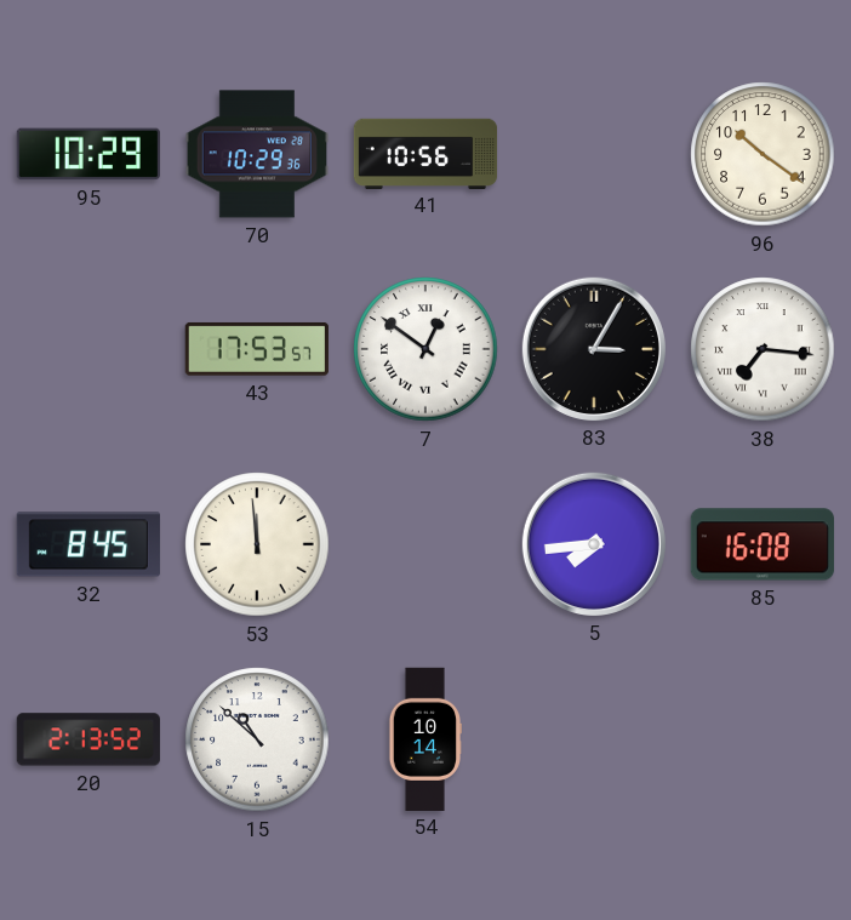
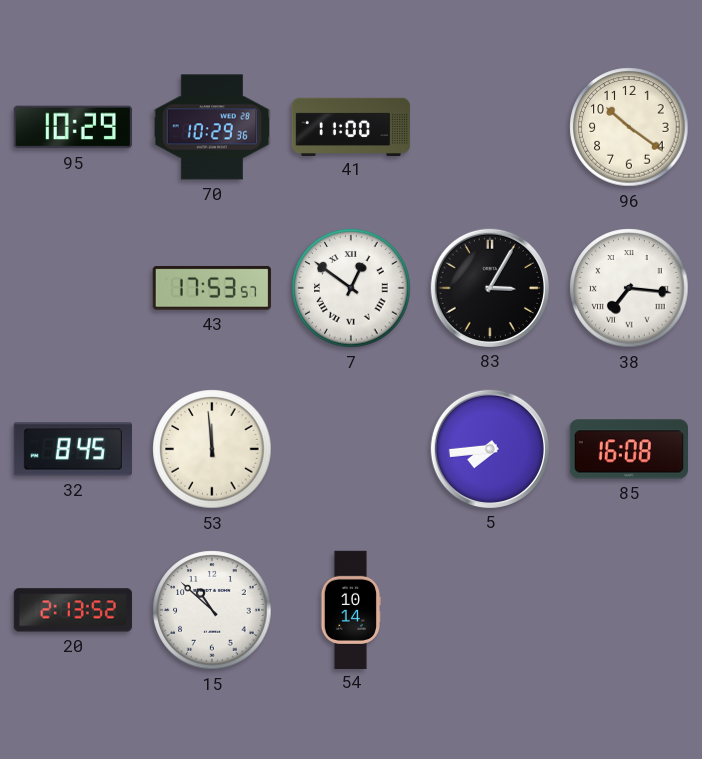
41: 10:56 -> 11:00
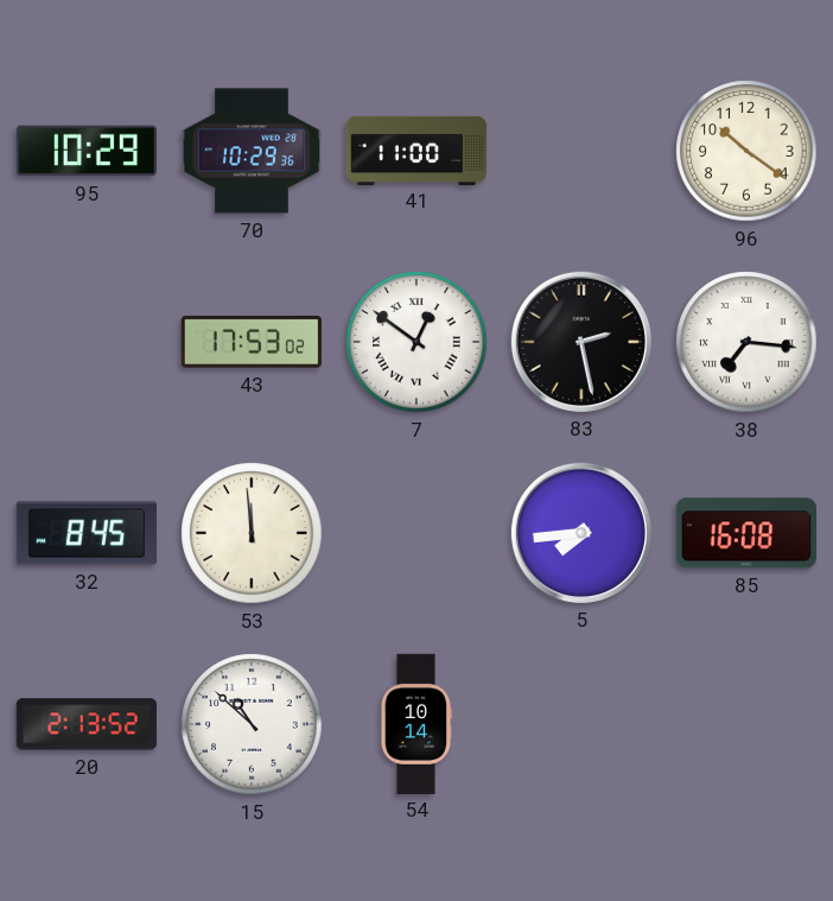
43: 17:53:57 -> 17:53:02
83: 3:05 -> 2:28
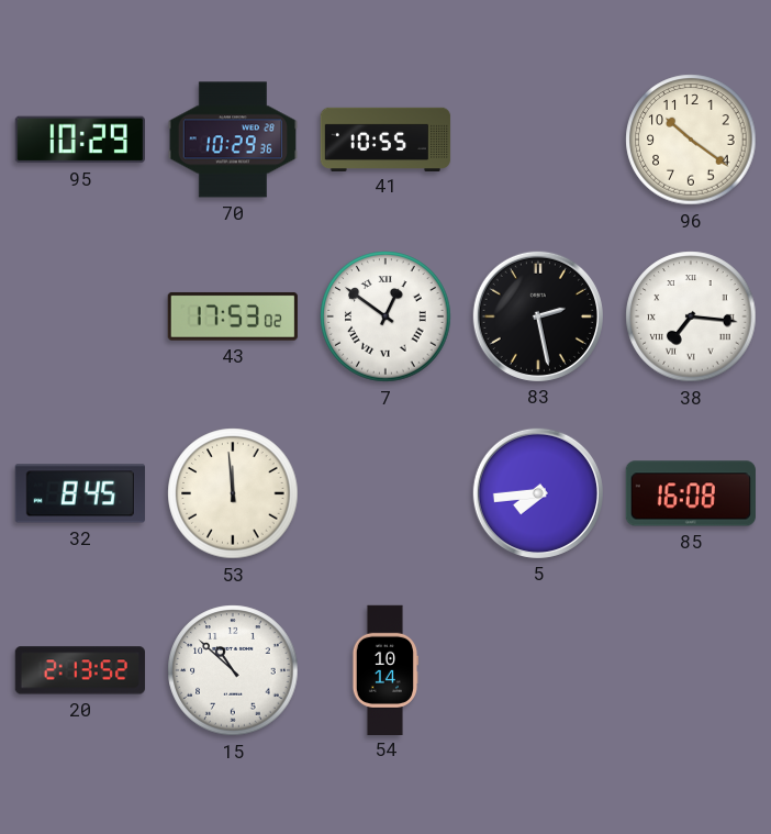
41: 11:00 -> 10:55
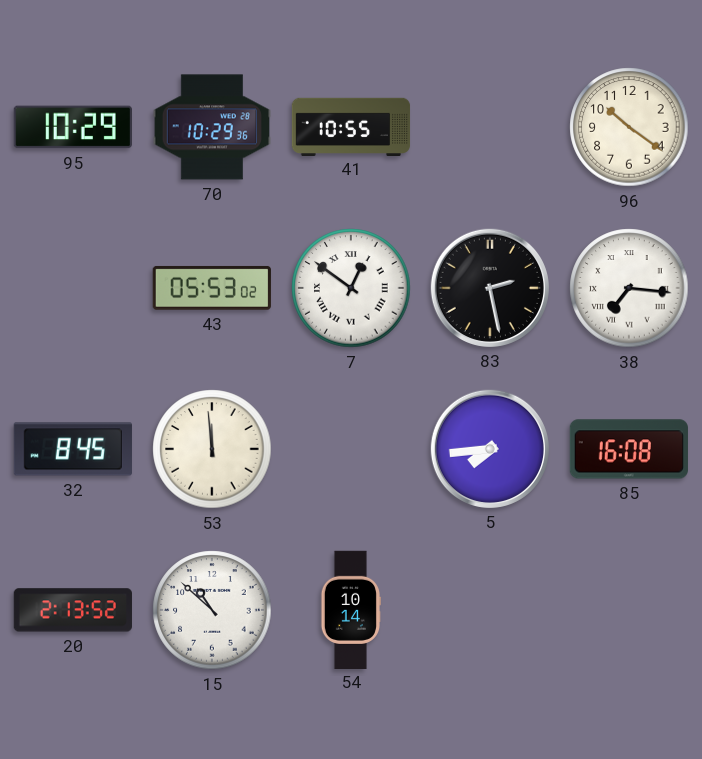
43: 17:53 -> 05:53
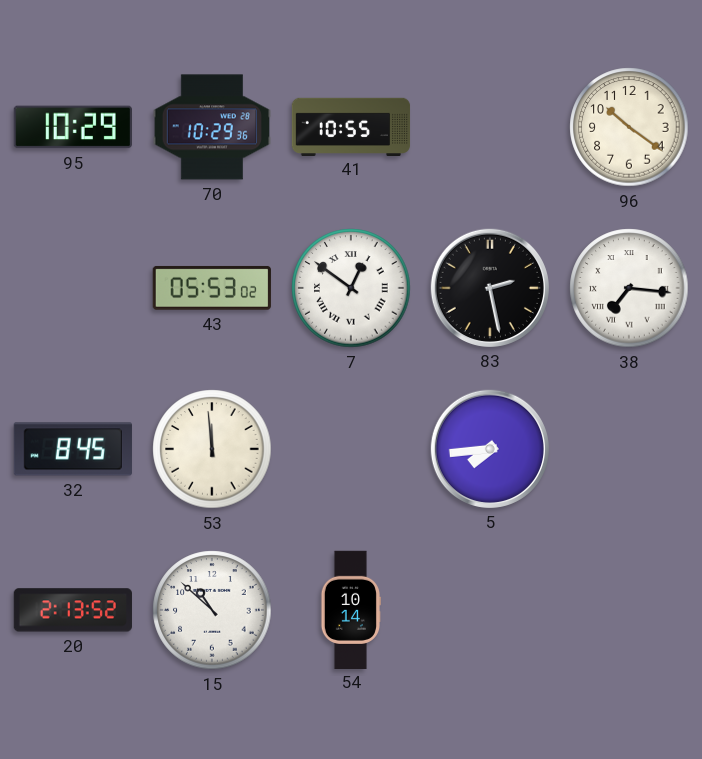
85: 16:08 -> none
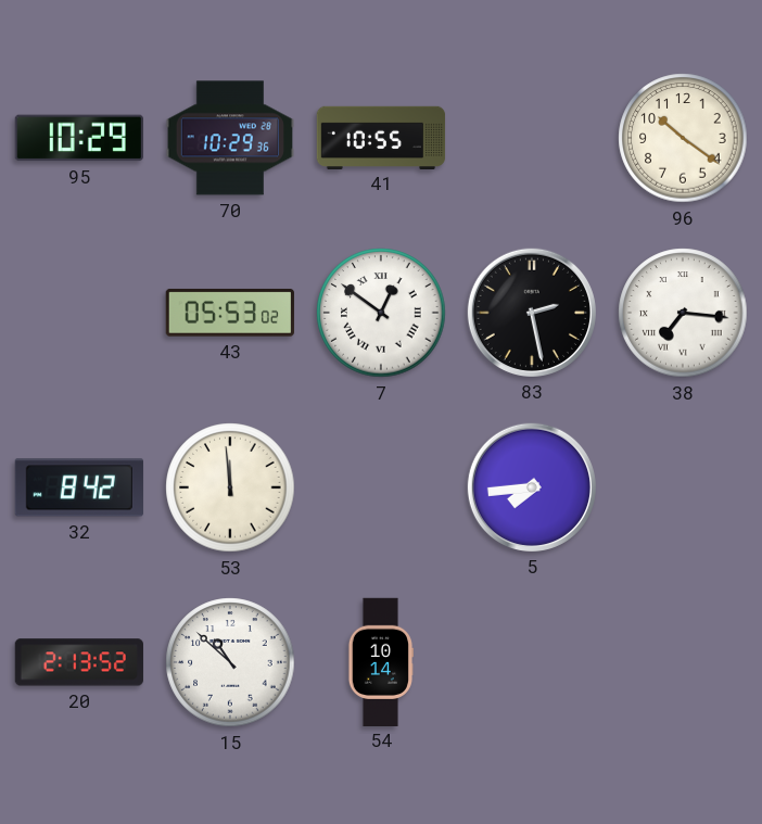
32: 8:45 -> 8:42
